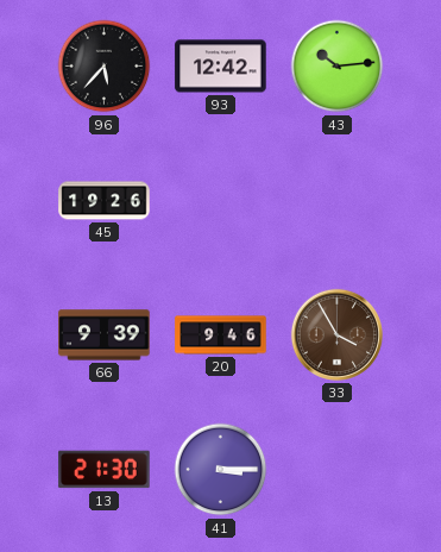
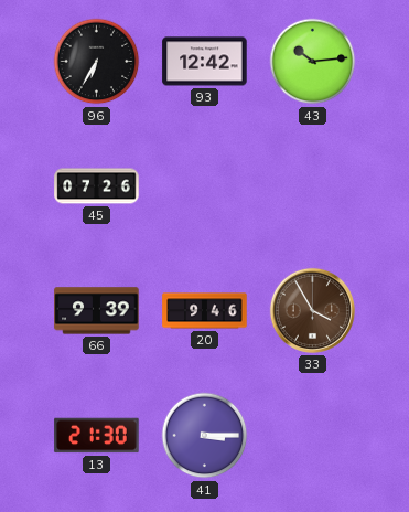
96: 5:37 -> 6:35
45: 19:26 -> 07:26
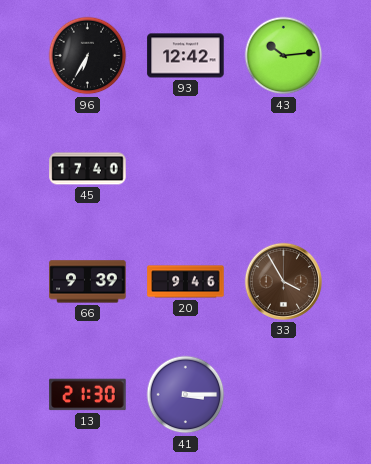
45: 07:26 -> 17:40
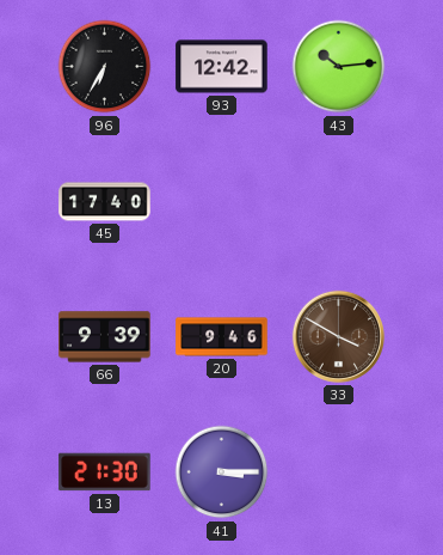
33: 3:55 -> 3:50
